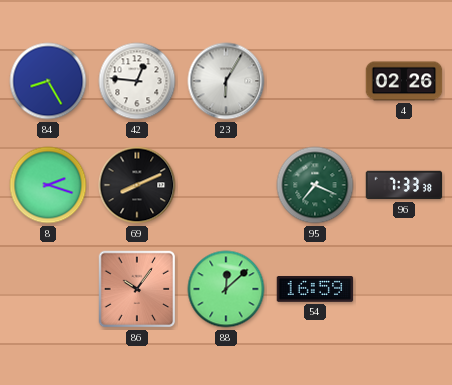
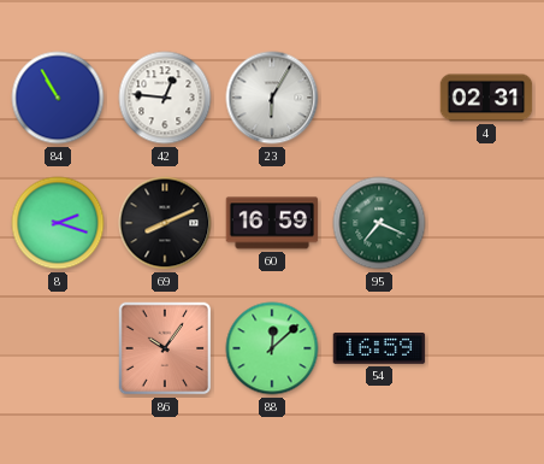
84: 8:25 -> 10:55
4: 02:26 -> 02:31
60: none -> 16:59
96: 7:33 -> none
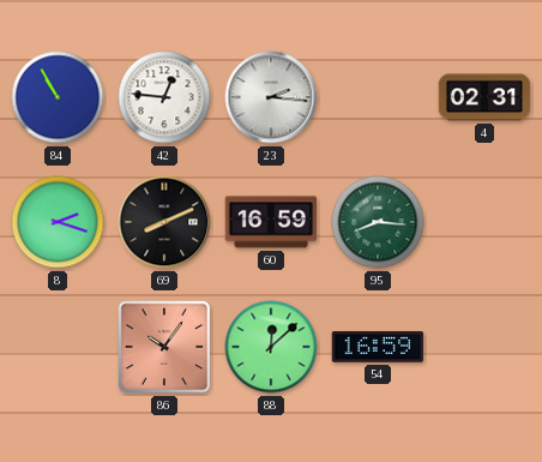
23: 6:05 -> 2:16
95: 7:19 -> 8:16
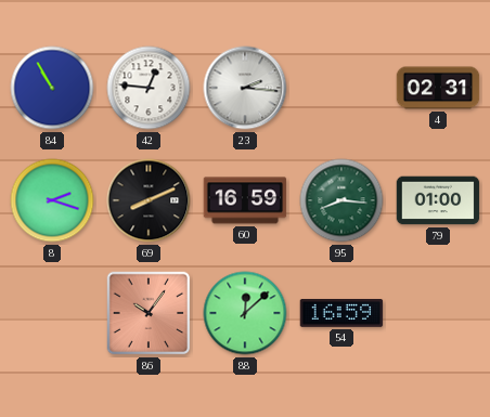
79: none -> 01:00
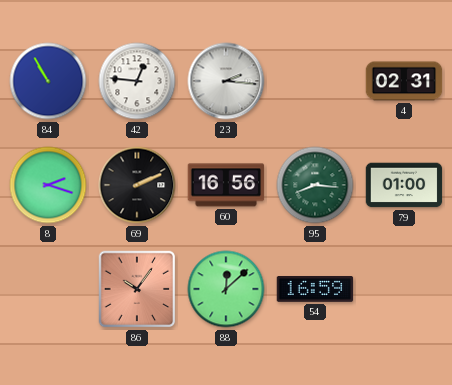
69: 8:11 -> 2:11
60: 16:59 -> 16:56
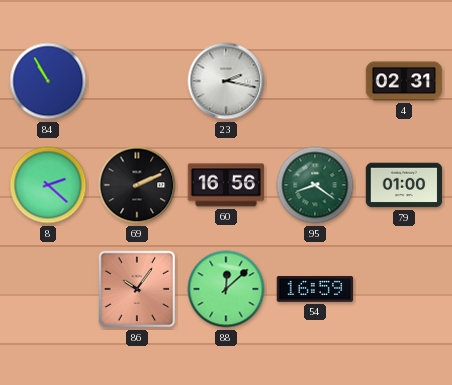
42: 12:46 -> none
23: 2:16 -> 2:17
8: 2:18 -> 2:22
95: 8:16 -> 8:21
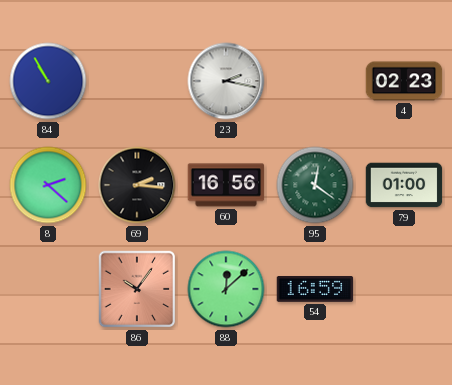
4: 02:31 -> 02:23
69: 2:11 -> 2:16
95: 8:21 -> 12:21
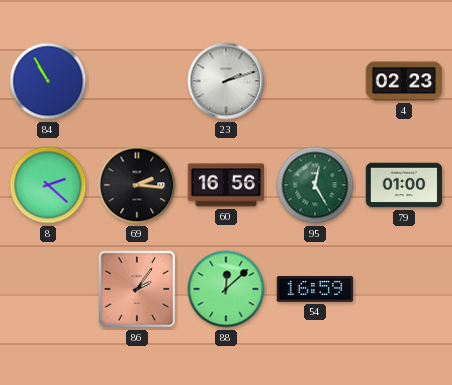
23: 2:17 -> 2:12
95: 12:21 -> 12:25
86: 10:06 -> 2:06
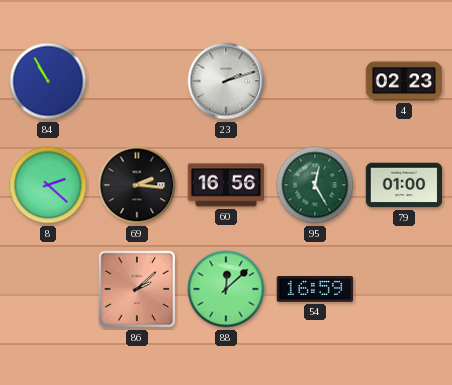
86: 2:06 -> 2:08
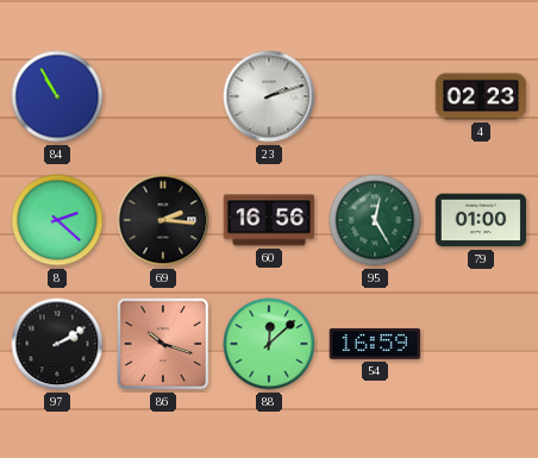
97: none -> 2:10
86: 2:08 -> 10:18
